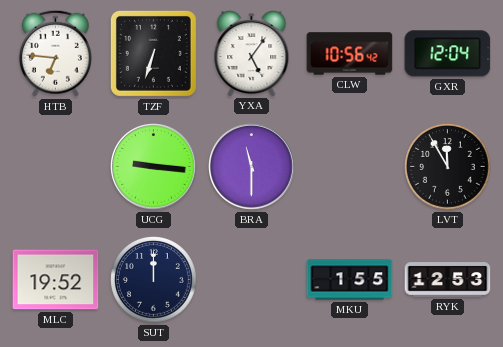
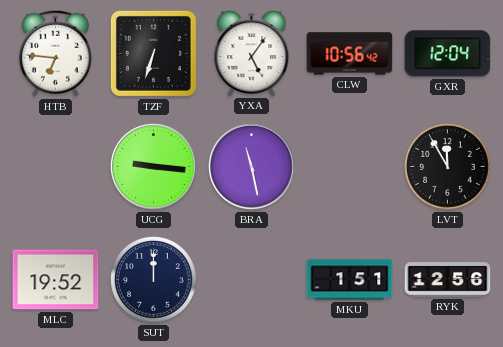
BRA: 11:30 -> 11:28
MKU: 1:55 -> 1:51
RYK: 12:53 -> 12:56
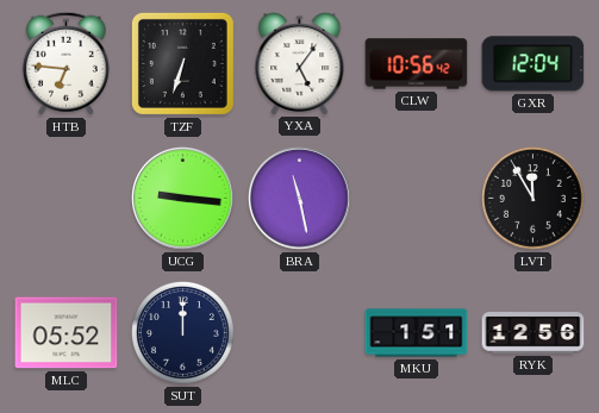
MLC: 19:52 -> 05:52
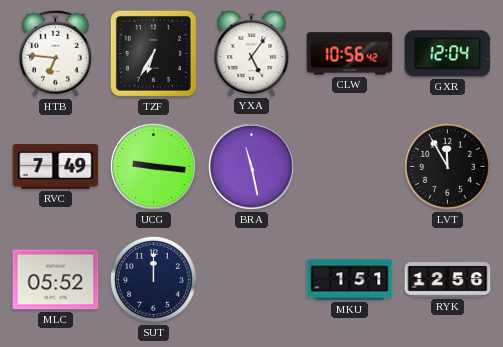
TZF: 6:33 -> 6:35
RVC: none -> 7:49
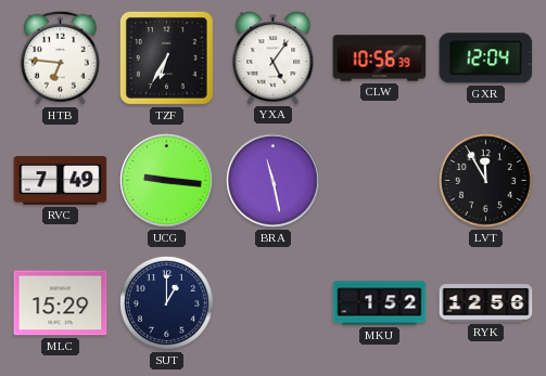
CLW: 10:56:42 -> 10:56:39
MLC: 05:52 -> 15:29
SUT: 12:00 -> 1:00
MKU: 1:51 -> 1:52
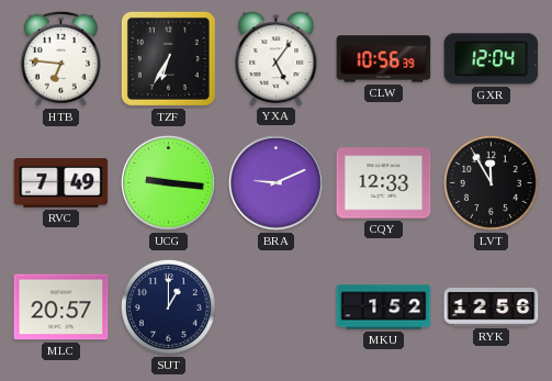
BRA: 11:28 -> 9:11
CQY: none -> 12:33
MLC: 15:29 -> 20:57
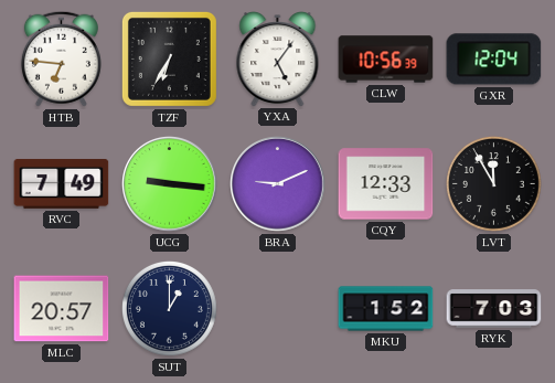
RYK: 12:56 -> 7:03
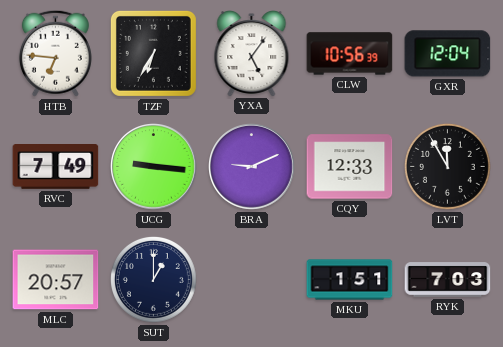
MKU: 1:52 -> 1:51
